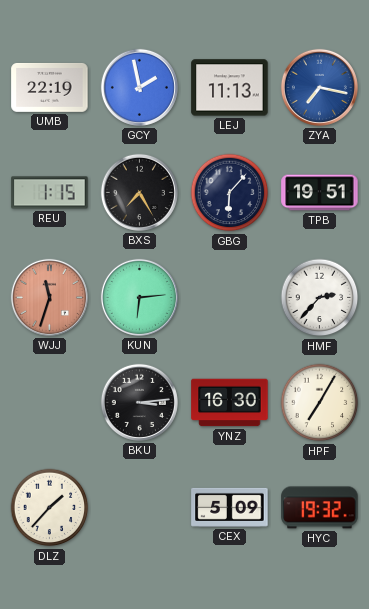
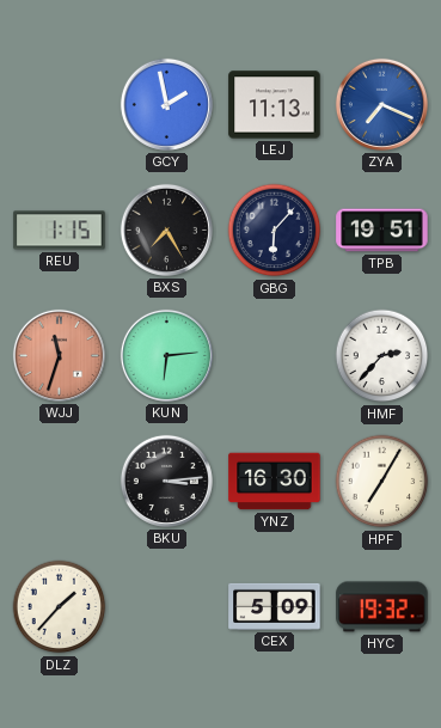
UMB: 22:19 -> none
ZYA: 7:17 -> 7:19
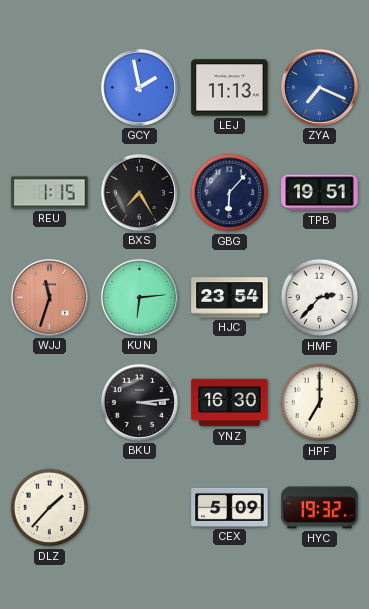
HJC: none -> 23:54
HPF: 7:05 -> 7:00
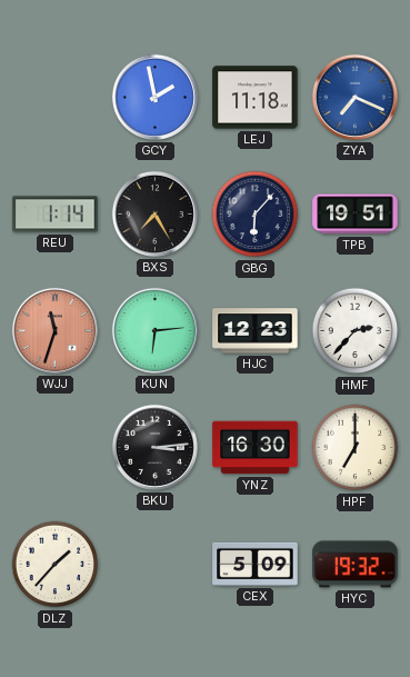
LEJ: 11:13 -> 11:18
REU: 1:15 -> 1:14
HJC: 23:54 -> 12:23
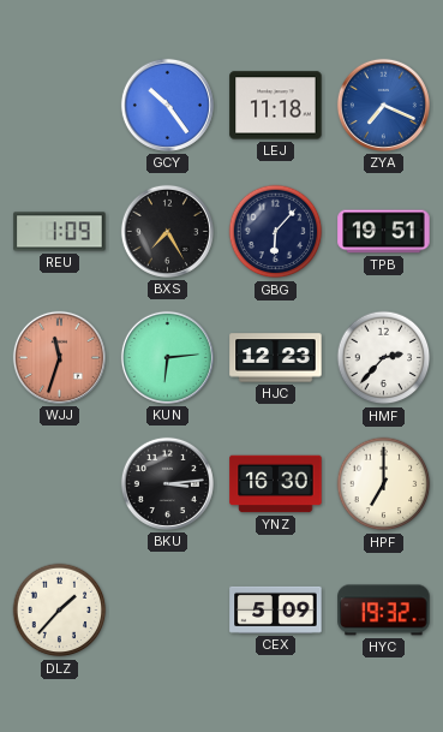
GCY: 1:58 -> 10:24
REU: 1:14 -> 1:09
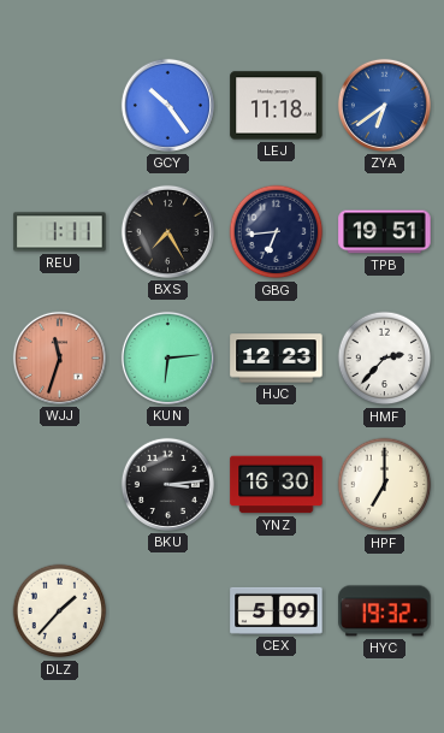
ZYA: 7:19 -> 6:39
REU: 1:09 -> 1:11
GBG: 6:07 -> 6:44
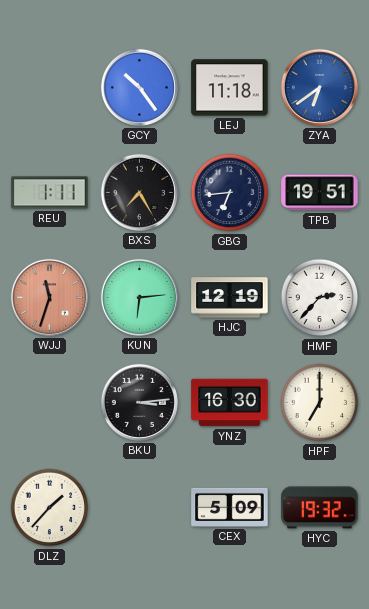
HJC: 12:23 -> 12:19
